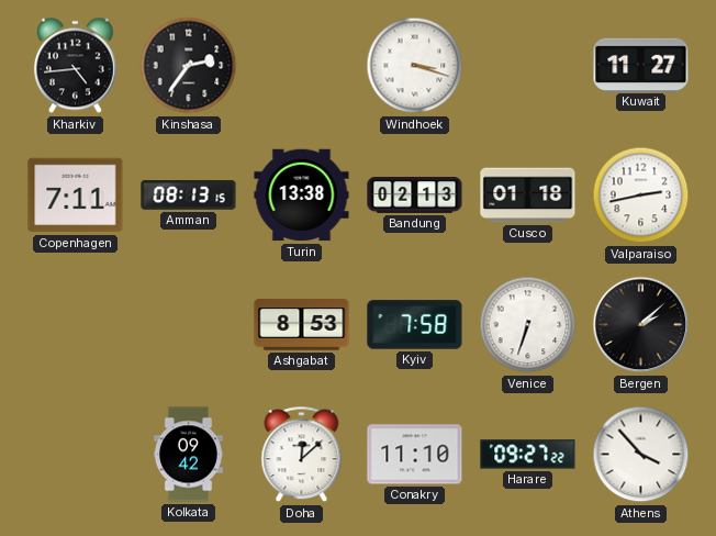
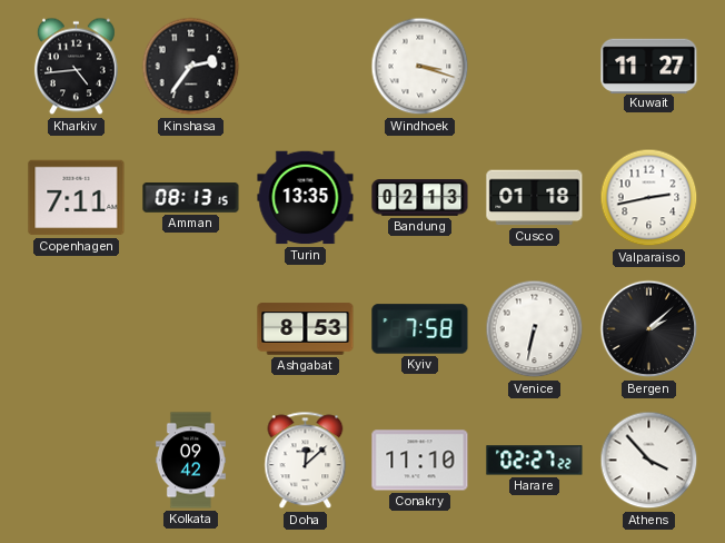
Turin: 13:38 -> 13:35
Venice: 6:33 -> 6:32
Harare: 09:27 -> 02:27
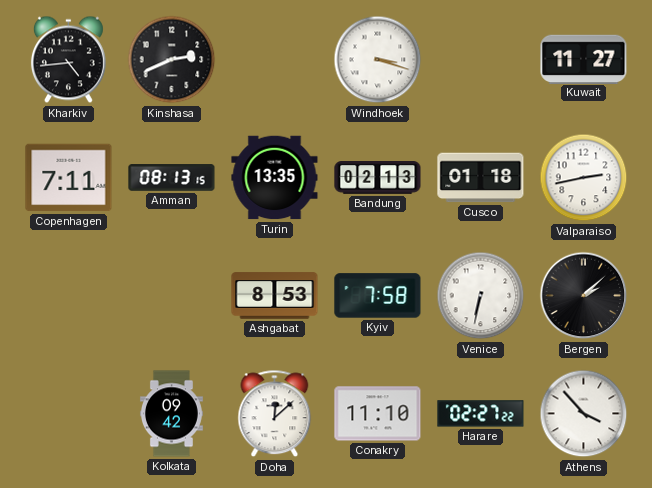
Kinshasa: 2:36 -> 2:41
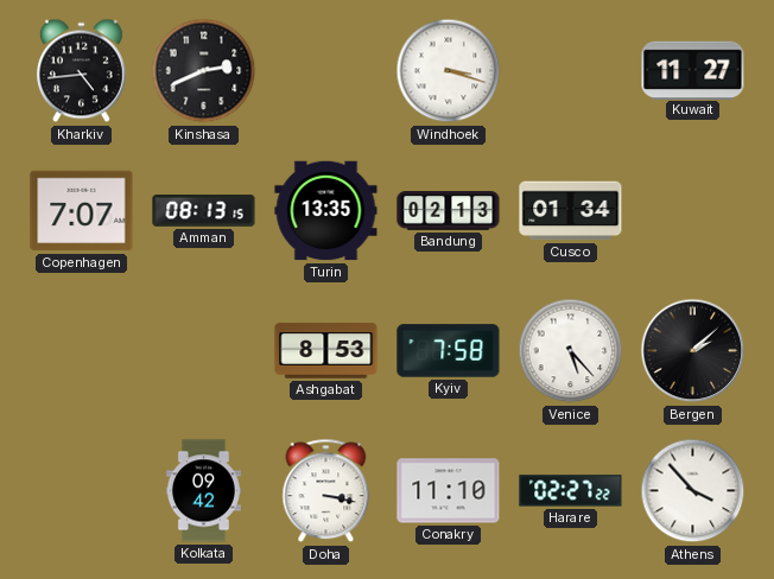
Copenhagen: 7:11 -> 7:07
Cusco: 01:18 -> 01:34
Valparaiso: 2:43 -> none
Venice: 6:32 -> 5:23
Doha: 12:08 -> 3:17
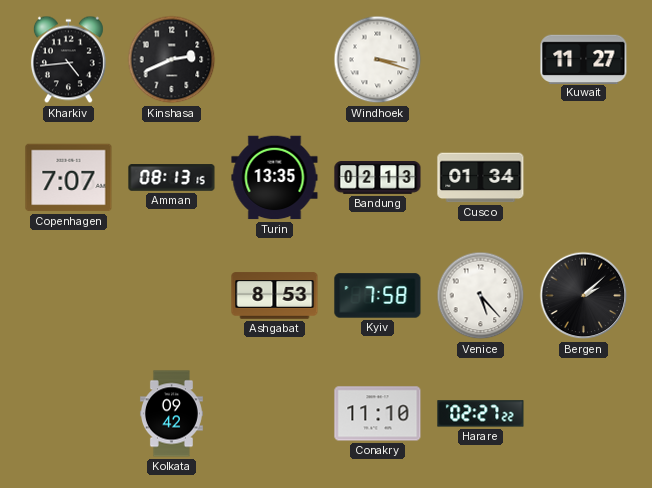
Doha: 3:17 -> none
Athens: 3:53 -> none
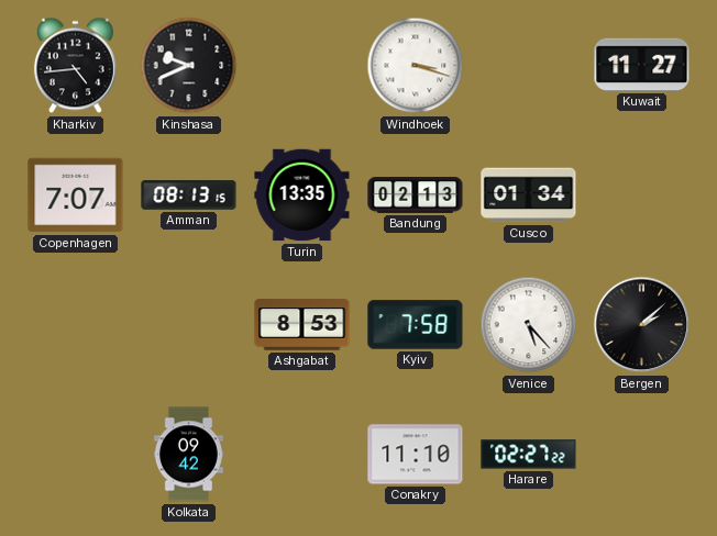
Kinshasa: 2:41 -> 9:41
